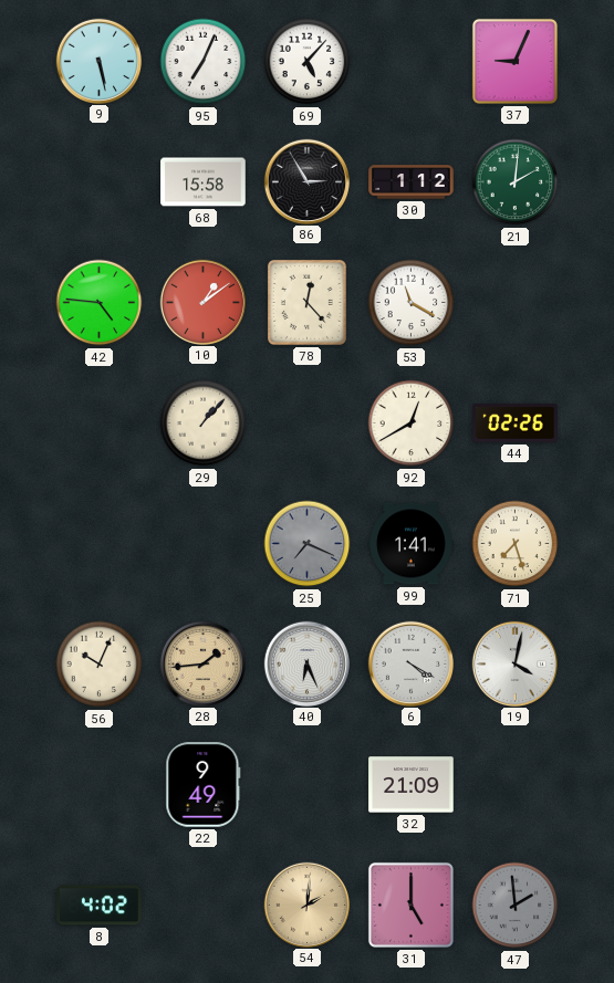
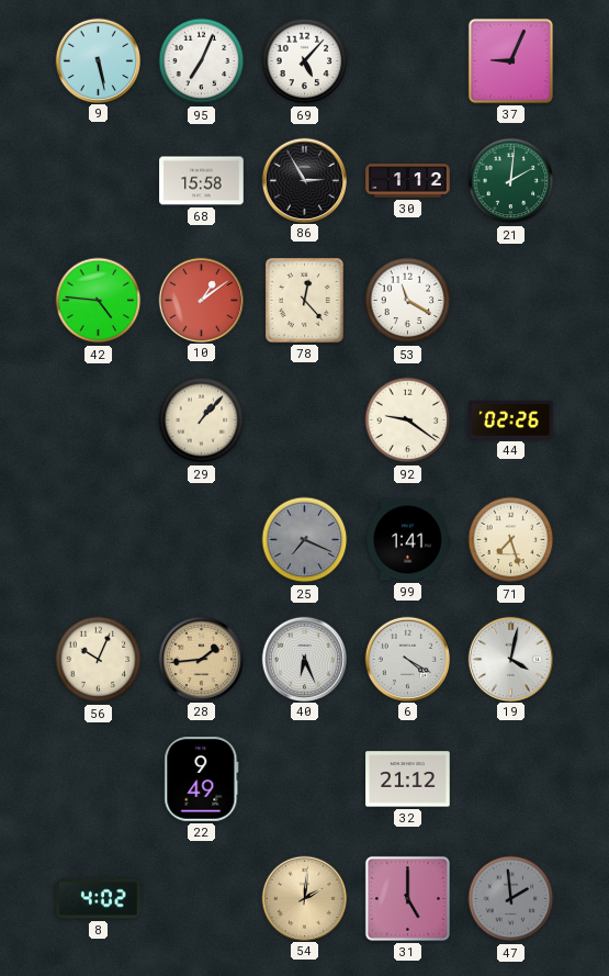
92: 12:40 -> 9:21
32: 21:09 -> 21:12
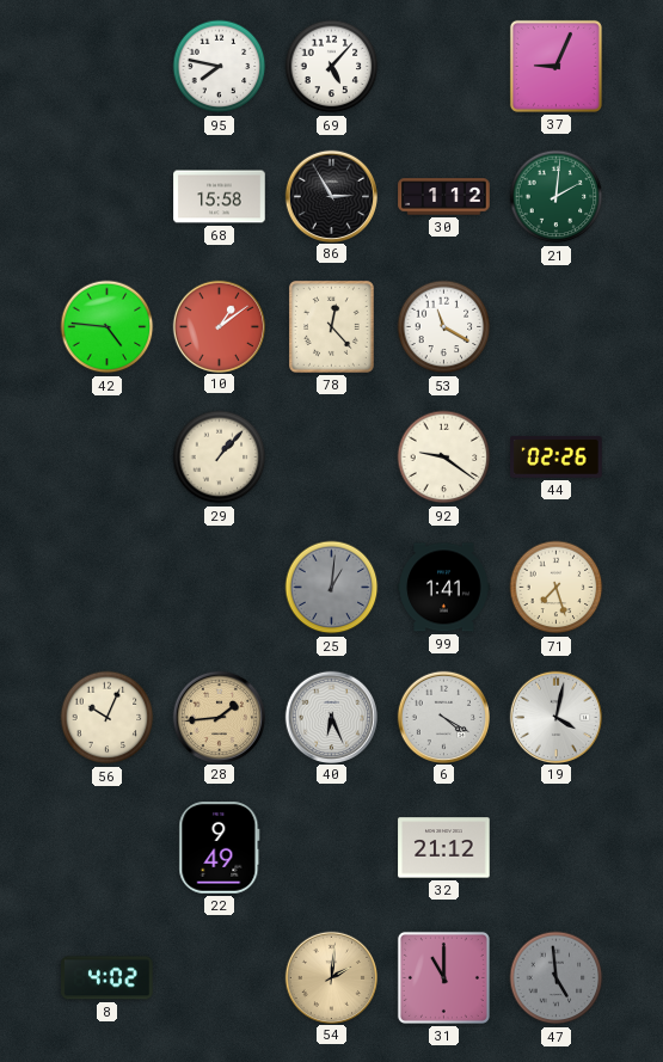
9: 5:28 -> none
95: 7:04 -> 7:47
25: 7:19 -> 1:01
31: 5:00 -> 11:00
47: 1:59 -> 4:59
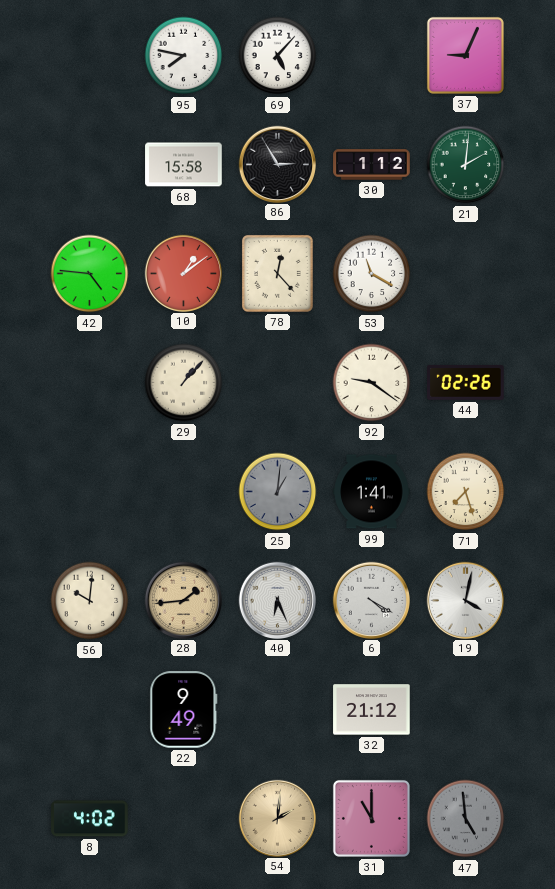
56: 10:04 -> 10:01
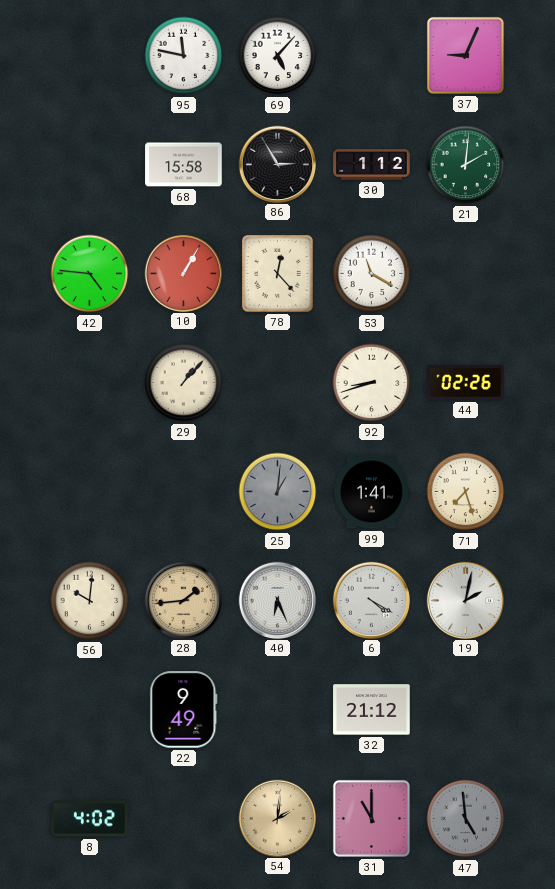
95: 7:47 -> 11:47
10: 1:09 -> 1:05
92: 9:21 -> 8:42
19: 4:02 -> 2:02
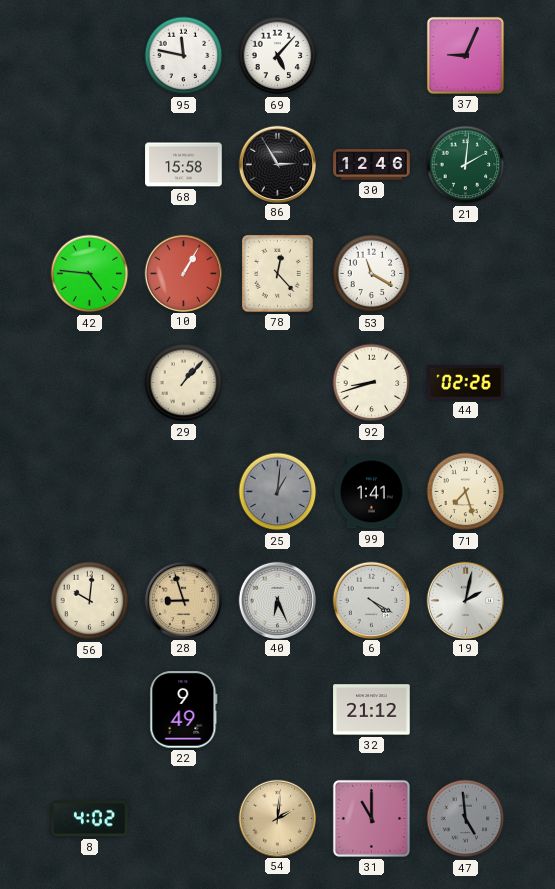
30: 1:12 -> 12:46
28: 1:44 -> 8:57
